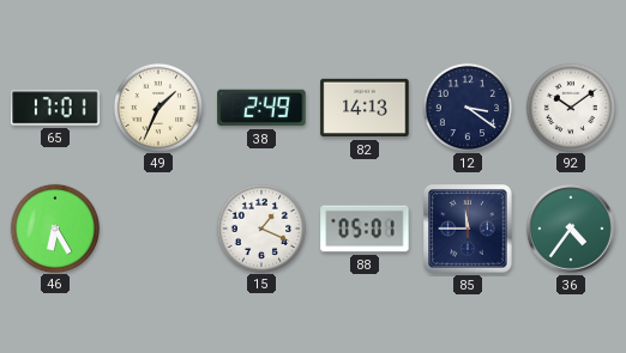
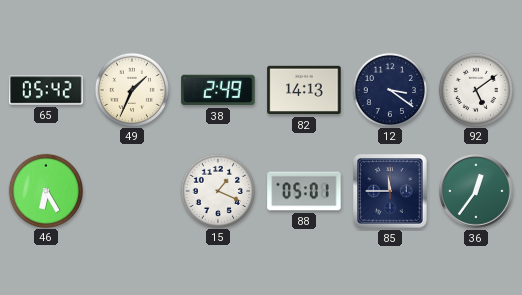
65: 17:01 -> 05:42
92: 10:09 -> 5:09
36: 4:36 -> 12:36
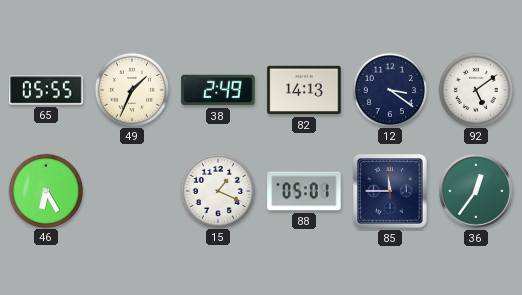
65: 05:42 -> 05:55
